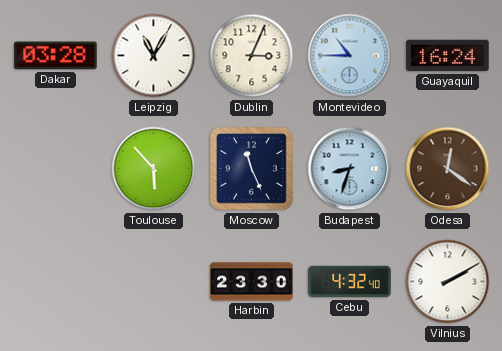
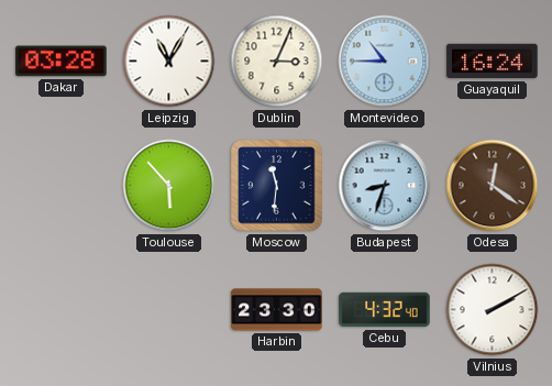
Moscow: 11:26 -> 11:31
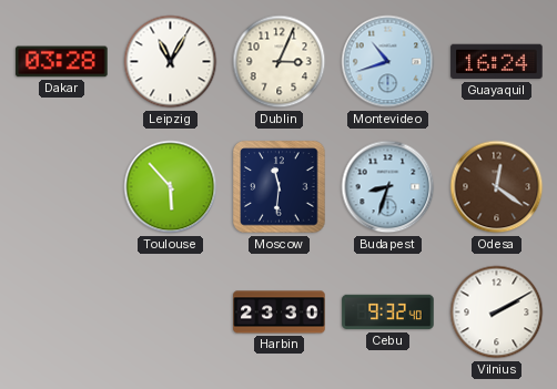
Montevideo: 10:45 -> 10:42
Cebu: 4:32 -> 9:32
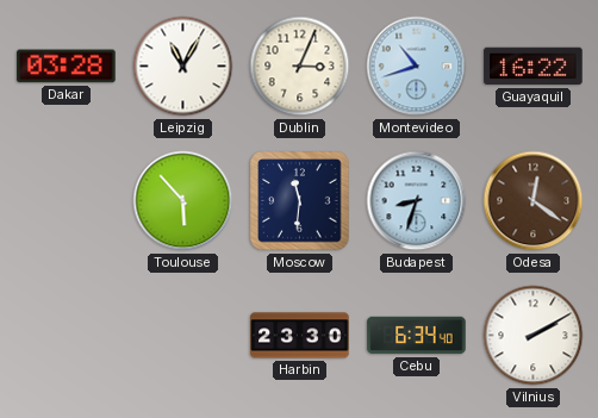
Guayaquil: 16:24 -> 16:22
Cebu: 9:32 -> 6:34
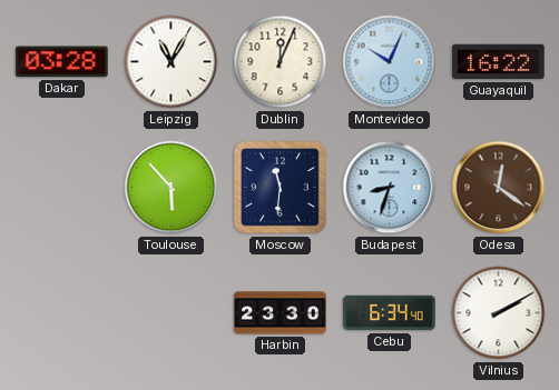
Dublin: 3:04 -> 12:04
Montevideo: 10:42 -> 10:04
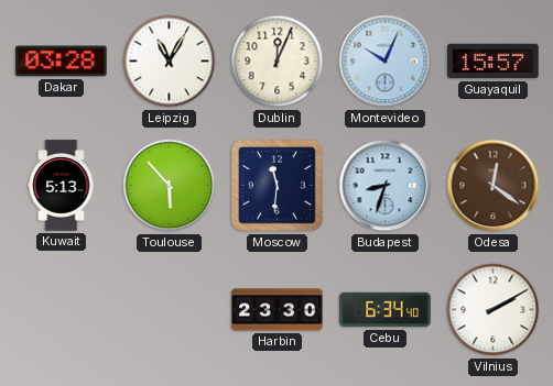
Guayaquil: 16:22 -> 15:57
Kuwait: none -> 5:13
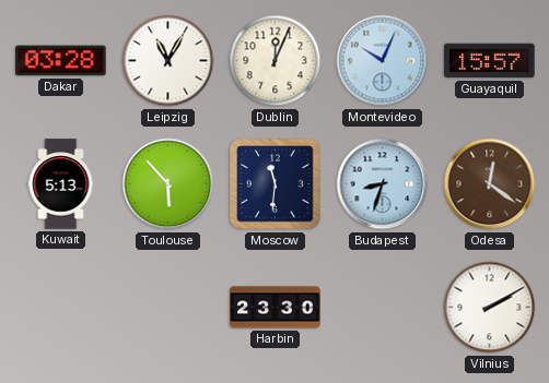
Cebu: 6:34 -> none
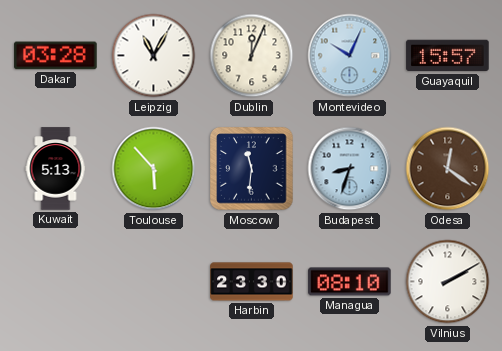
Managua: none -> 08:10
